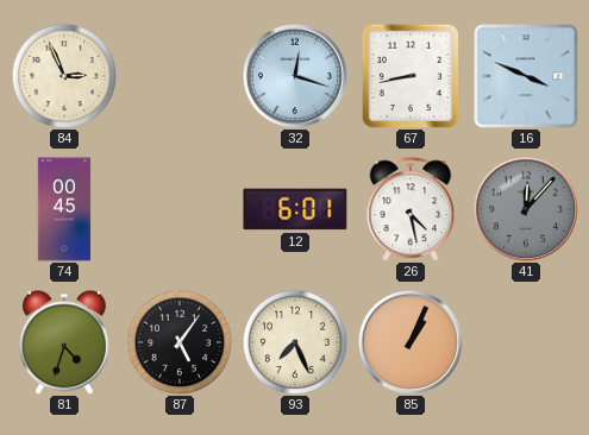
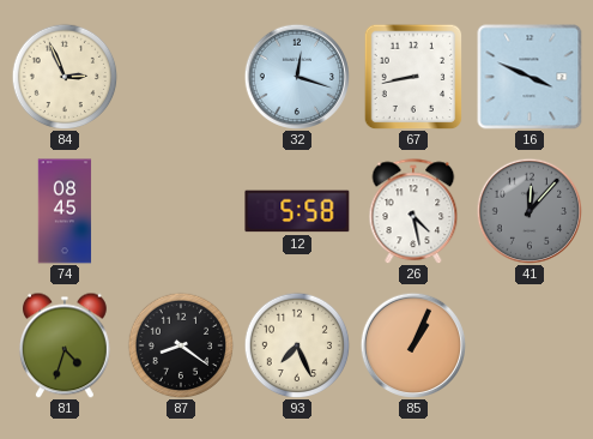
74: 00:45 -> 08:45
12: 6:01 -> 5:58
87: 5:06 -> 8:21
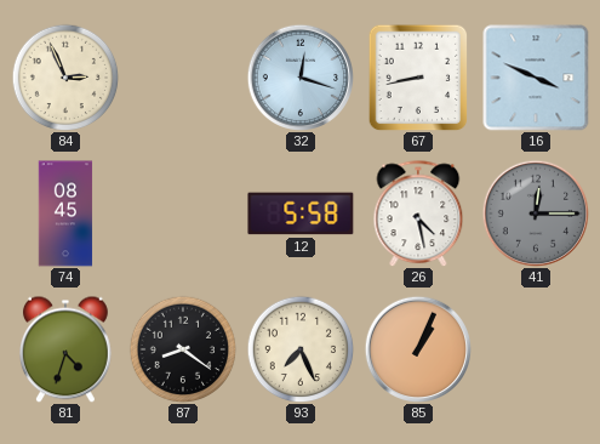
41: 12:07 -> 12:15
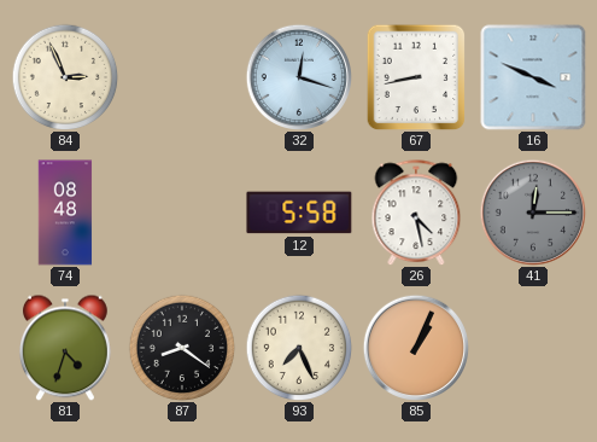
74: 08:45 -> 08:48
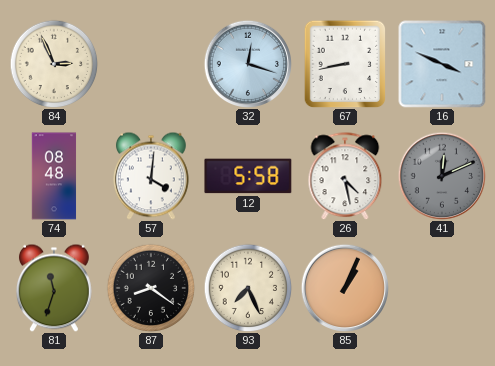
57: none -> 4:01
41: 12:15 -> 12:11
81: 4:33 -> 11:33
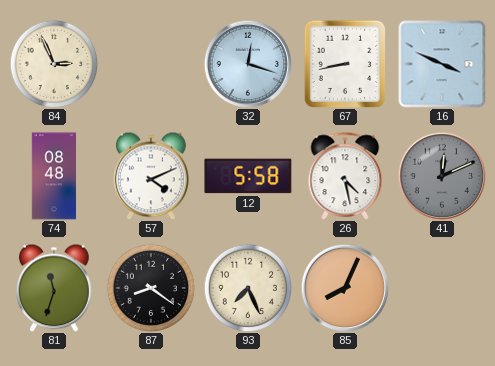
57: 4:01 -> 4:11
85: 1:04 -> 8:04
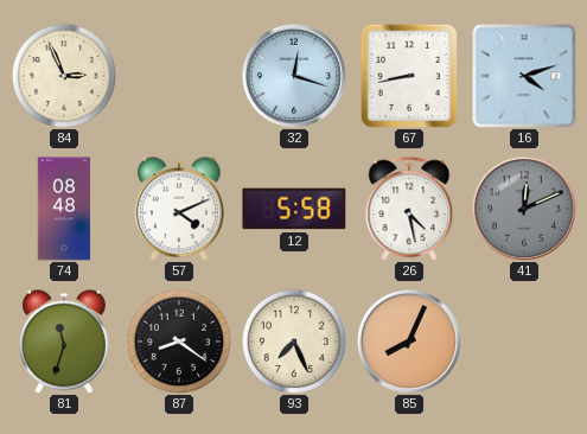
16: 3:49 -> 4:12
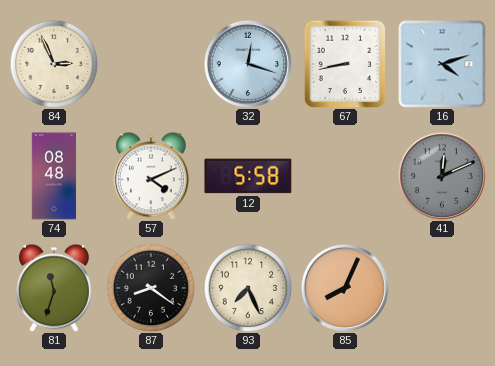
26: 4:28 -> none
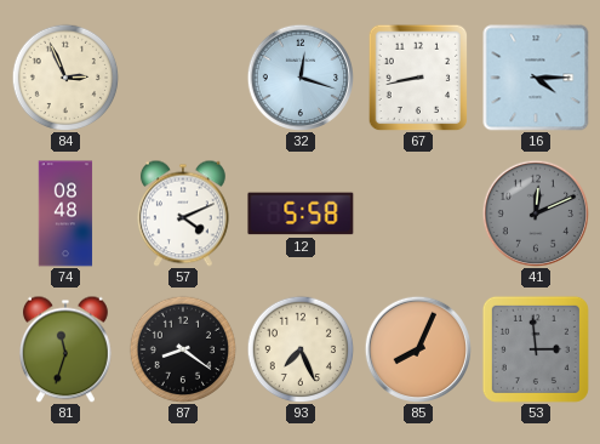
16: 4:12 -> 4:15
53: none -> 2:59
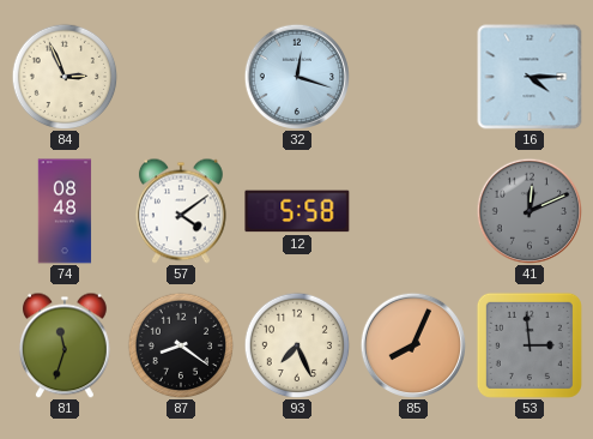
67: 8:43 -> none
57: 4:11 -> 4:09
